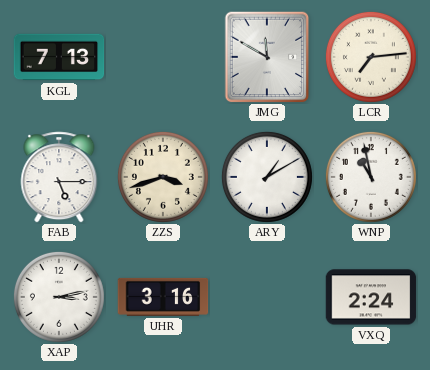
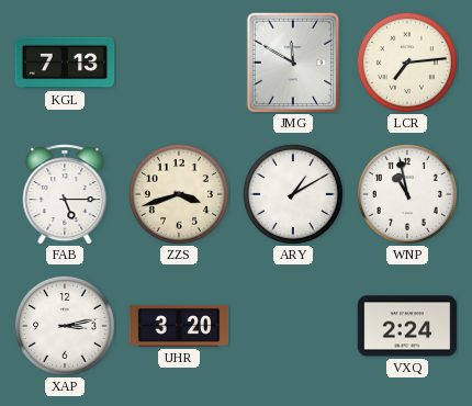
UHR: 3:16 -> 3:20
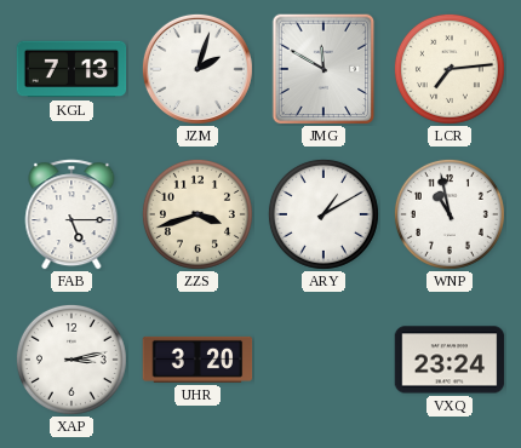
JZM: none -> 2:03
VXQ: 2:24 -> 23:24
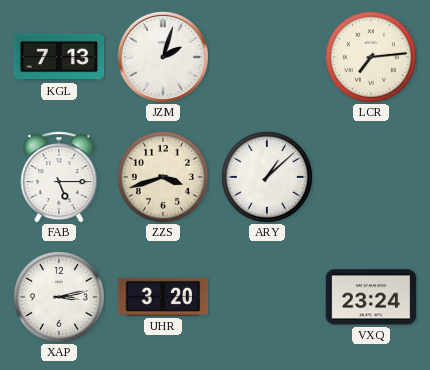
JMG: 11:50 -> none
ARY: 1:10 -> 1:08
WNP: 10:58 -> none
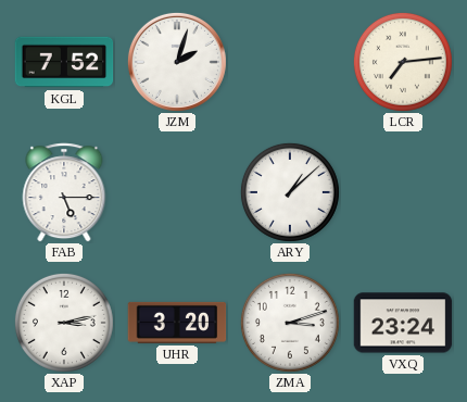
KGL: 7:13 -> 7:52
ZZS: 3:42 -> none
ZMA: none -> 3:12
